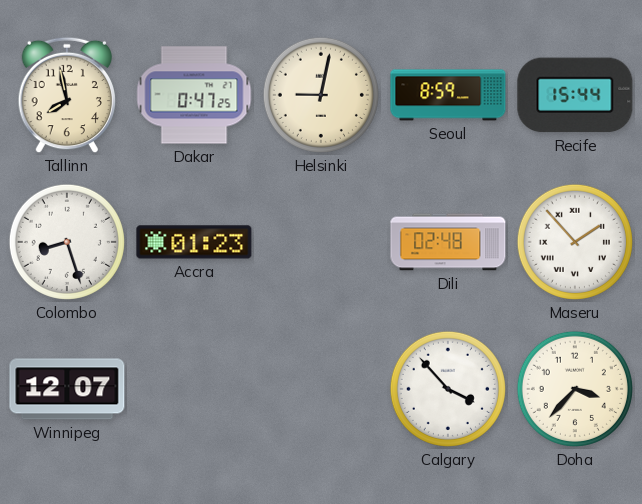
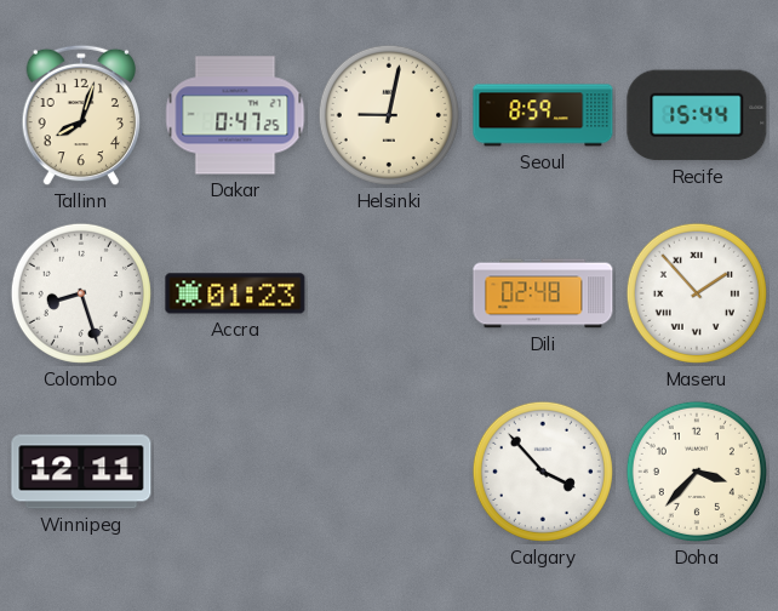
Tallinn: 7:58 -> 8:03
Winnipeg: 12:07 -> 12:11
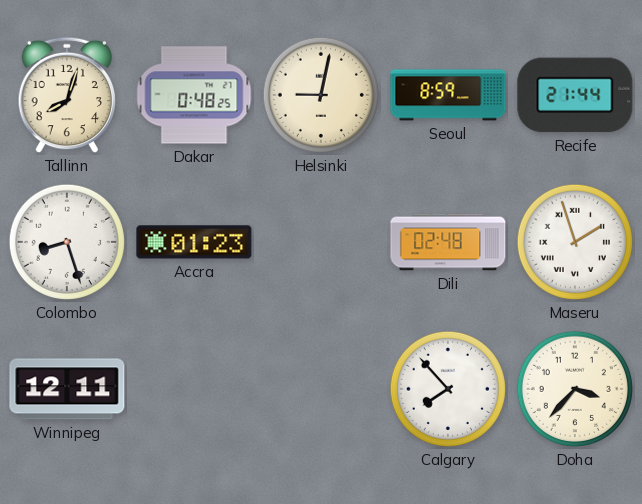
Dakar: 0:47 -> 0:48
Recife: 15:44 -> 21:44
Maseru: 1:53 -> 1:57
Calgary: 3:53 -> 7:53
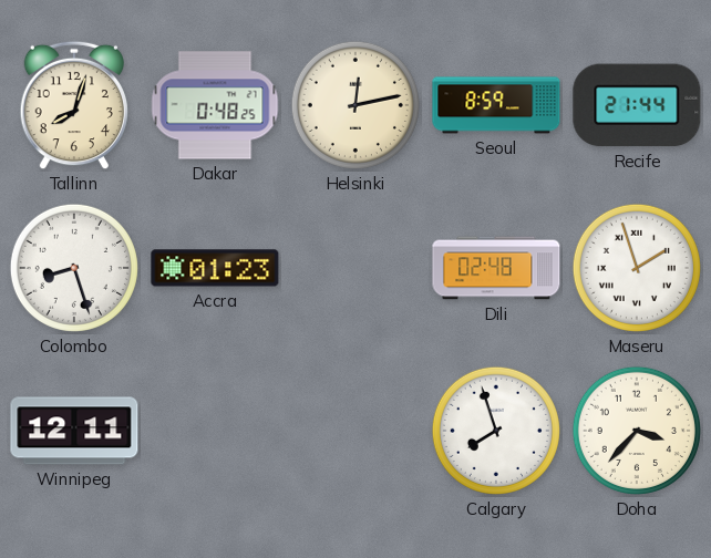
Helsinki: 9:02 -> 12:13
Calgary: 7:53 -> 7:57
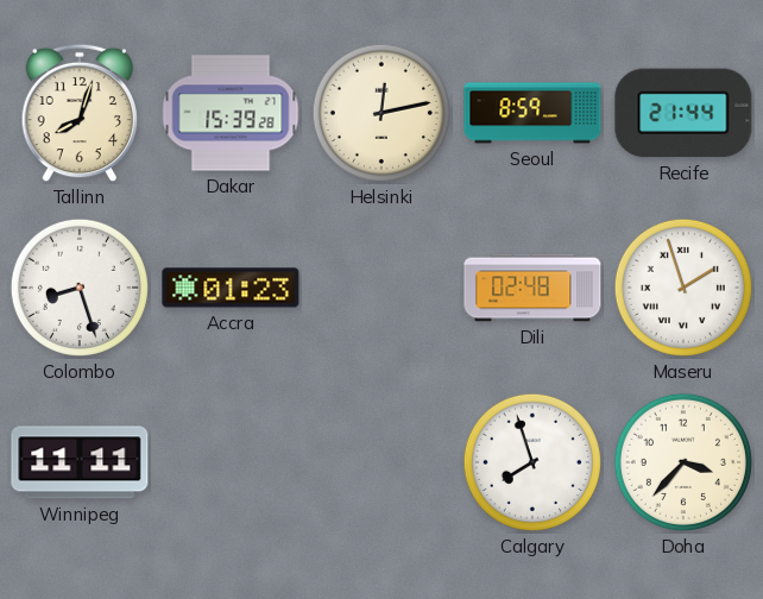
Dakar: 0:48 -> 15:39
Winnipeg: 12:11 -> 11:11
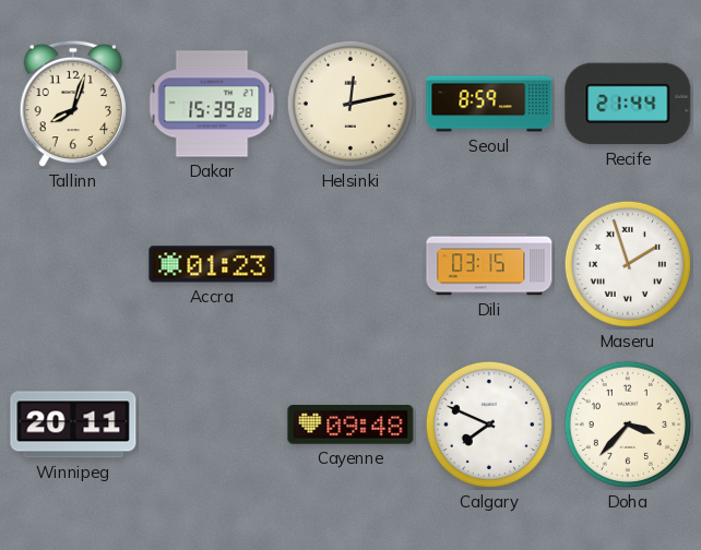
Colombo: 8:27 -> none
Dili: 02:48 -> 03:15
Winnipeg: 11:11 -> 20:11
Cayenne: none -> 09:48
Calgary: 7:57 -> 7:49
